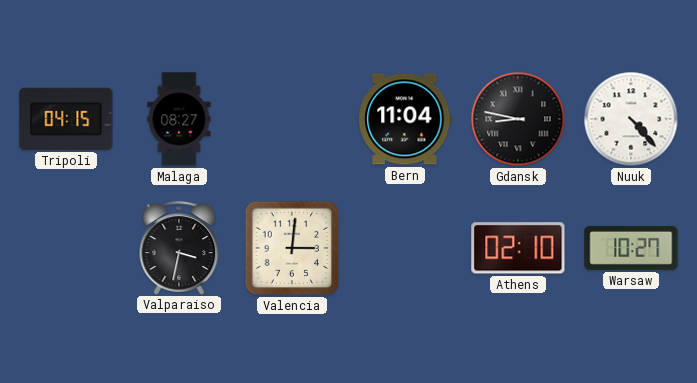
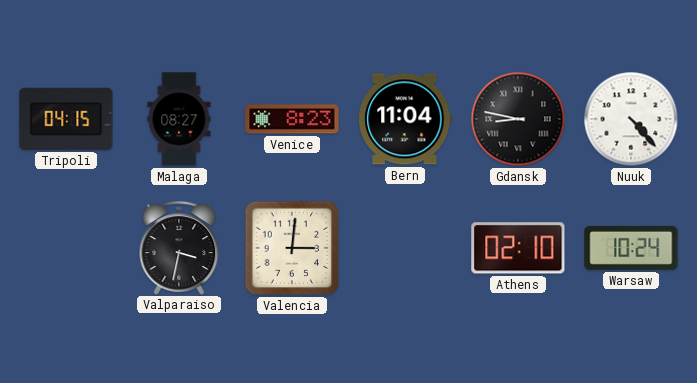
Venice: none -> 8:23
Warsaw: 10:27 -> 10:24
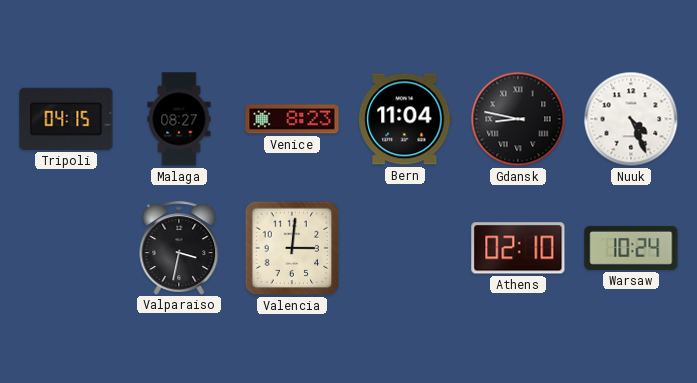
Nuuk: 4:23 -> 4:26
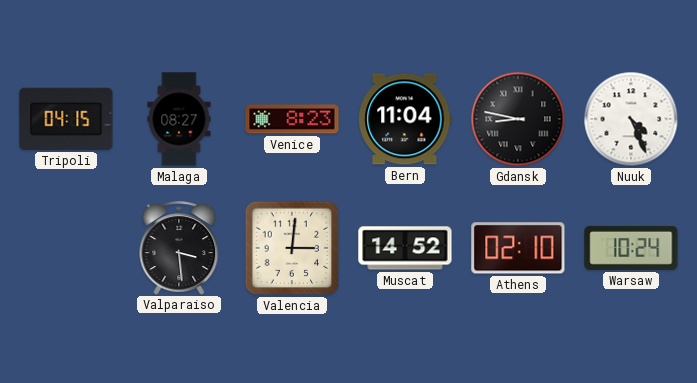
Valparaiso: 3:32 -> 3:29
Muscat: none -> 14:52
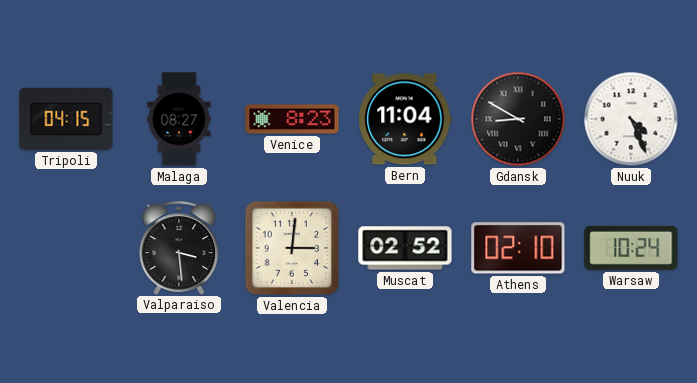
Gdansk: 8:47 -> 8:50
Muscat: 14:52 -> 02:52
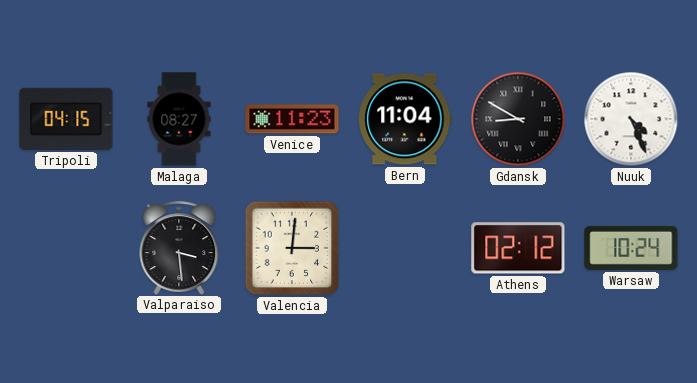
Venice: 8:23 -> 11:23
Muscat: 02:52 -> none
Athens: 02:10 -> 02:12
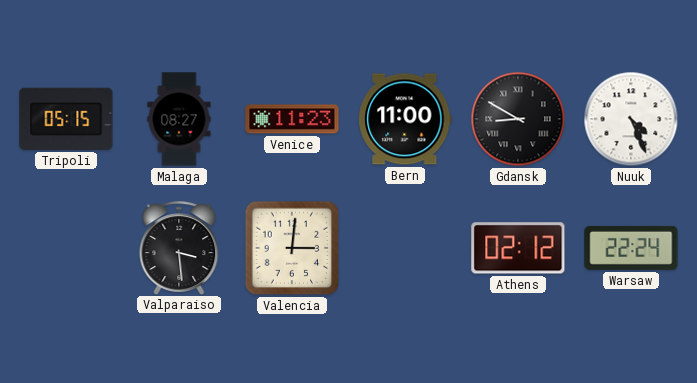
Tripoli: 04:15 -> 05:15
Bern: 11:04 -> 11:00
Warsaw: 10:24 -> 22:24
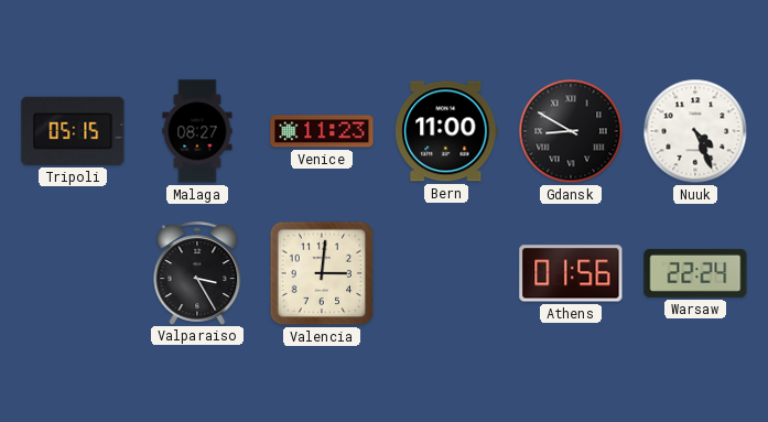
Valparaiso: 3:29 -> 3:25
Athens: 02:12 -> 01:56
